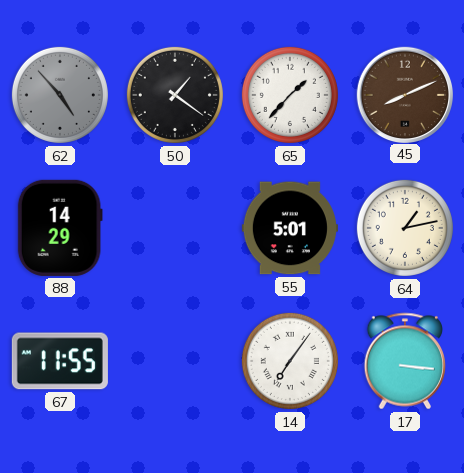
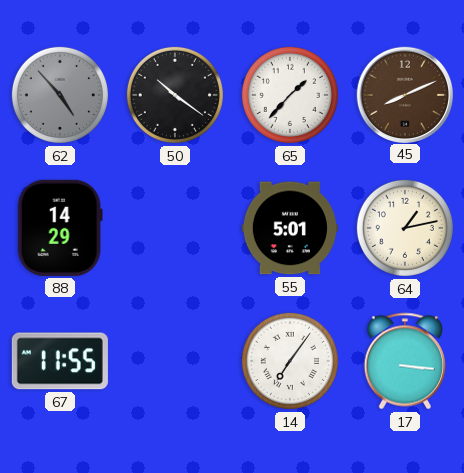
50: 1:21 -> 10:21
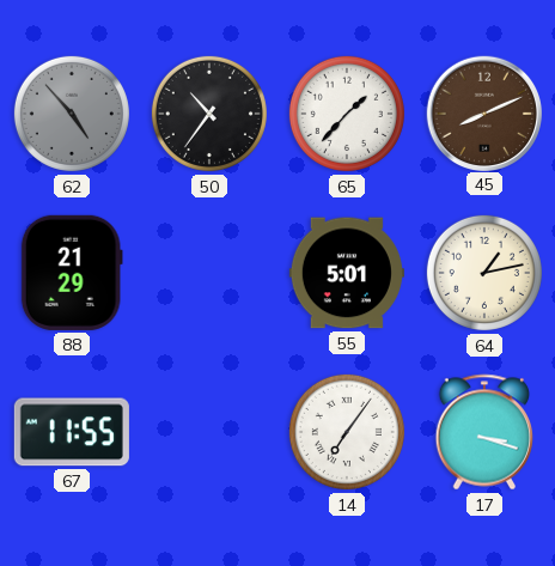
50: 10:21 -> 10:36
88: 14:29 -> 21:29
17: 3:16 -> 3:18
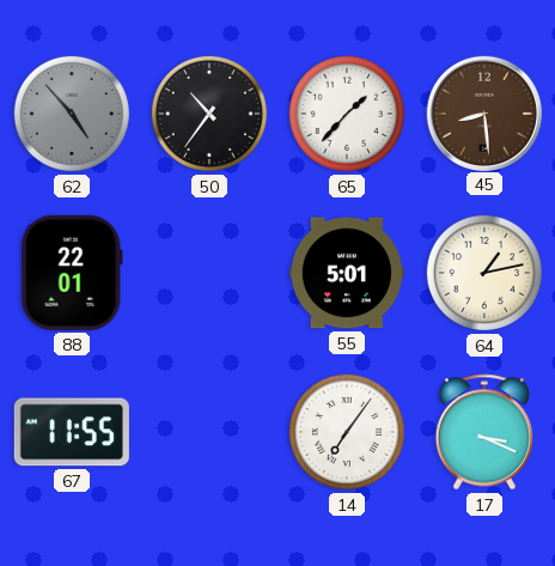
45: 8:11 -> 8:29
88: 21:29 -> 22:01
17: 3:18 -> 3:19
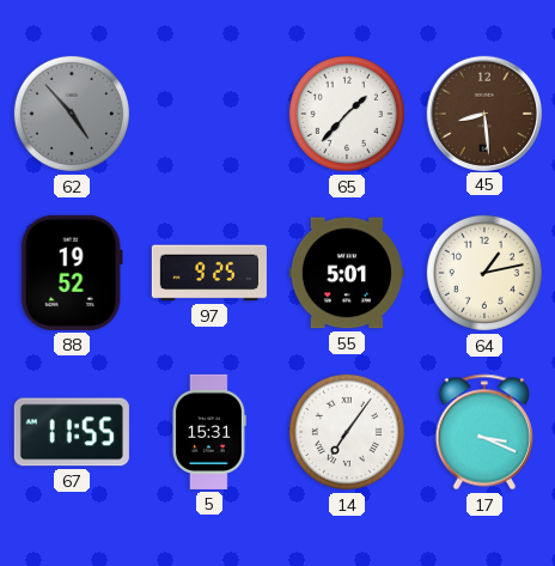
50: 10:36 -> none
88: 22:01 -> 19:52
97: none -> 9:25
5: none -> 15:31
